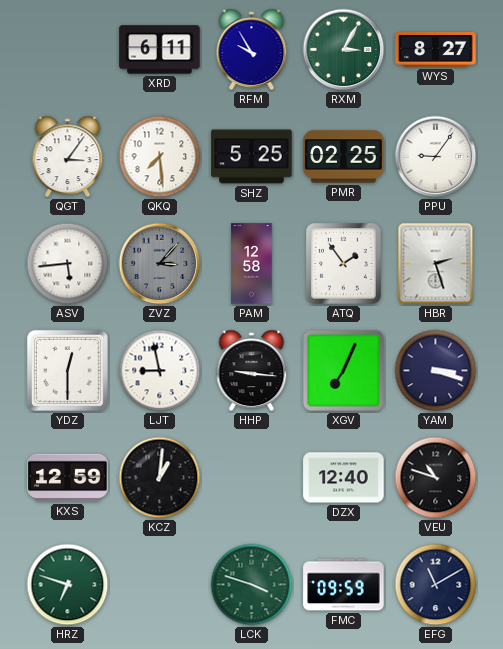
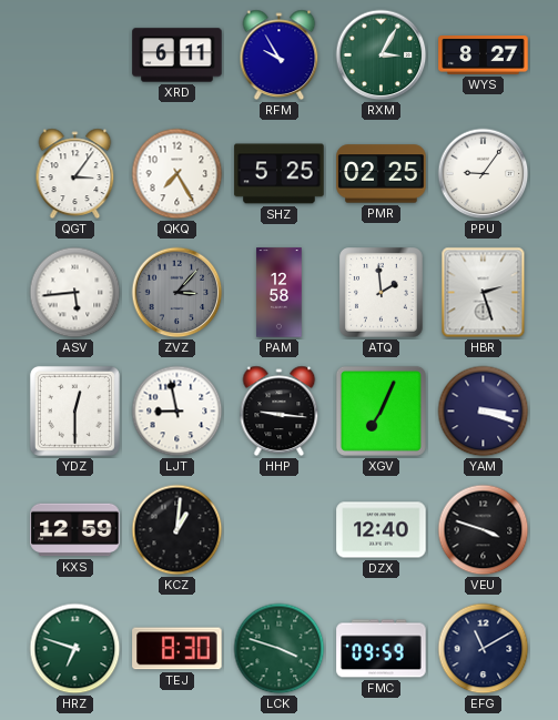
QKQ: 7:29 -> 7:25
ATQ: 1:54 -> 1:59
VEU: 10:48 -> 3:48
TEJ: none -> 8:30
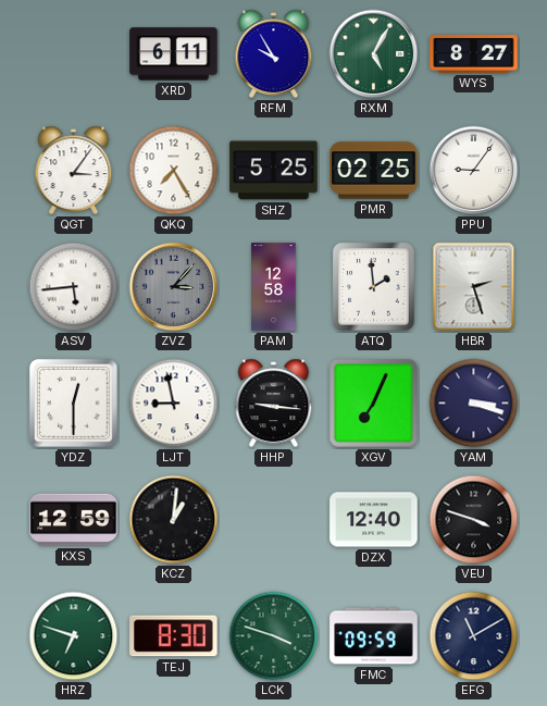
RXM: 3:05 -> 5:05
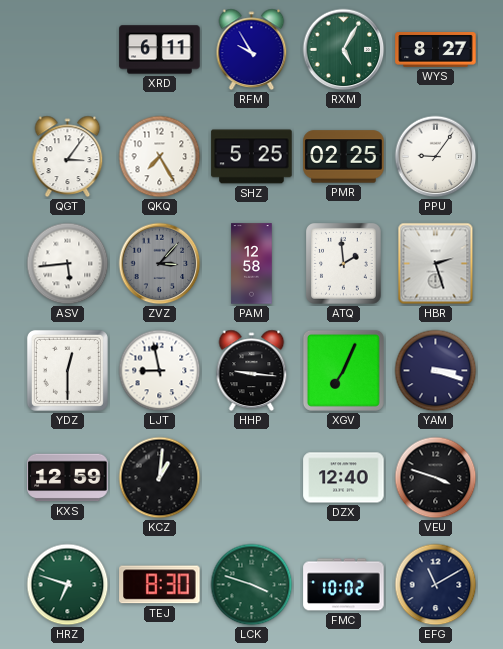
FMC: 09:59 -> 10:02
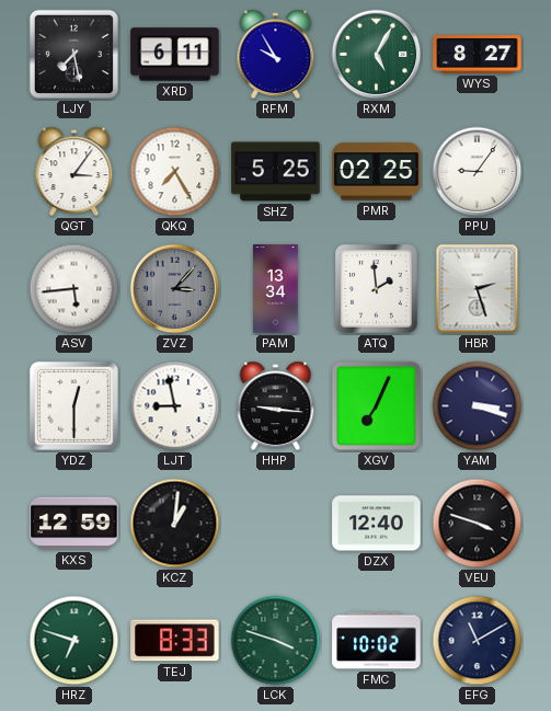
LJY: none -> 7:28
PAM: 12:58 -> 13:34
TEJ: 8:30 -> 8:33
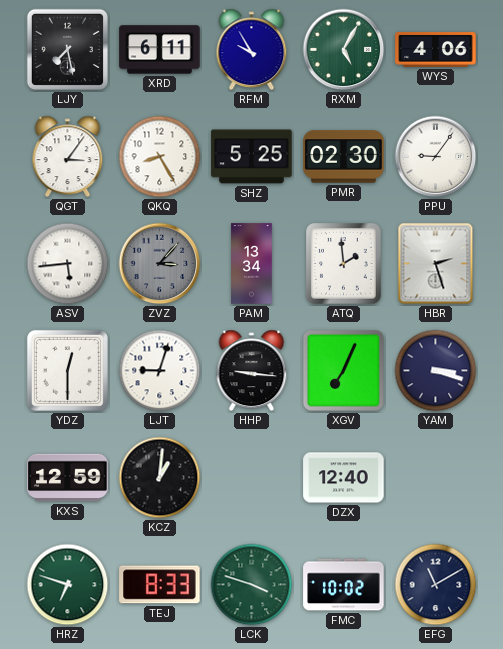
WYS: 8:27 -> 4:06
QKQ: 7:25 -> 8:25
PMR: 02:25 -> 02:30
LJT: 8:58 -> 9:03
VEU: 3:48 -> none
